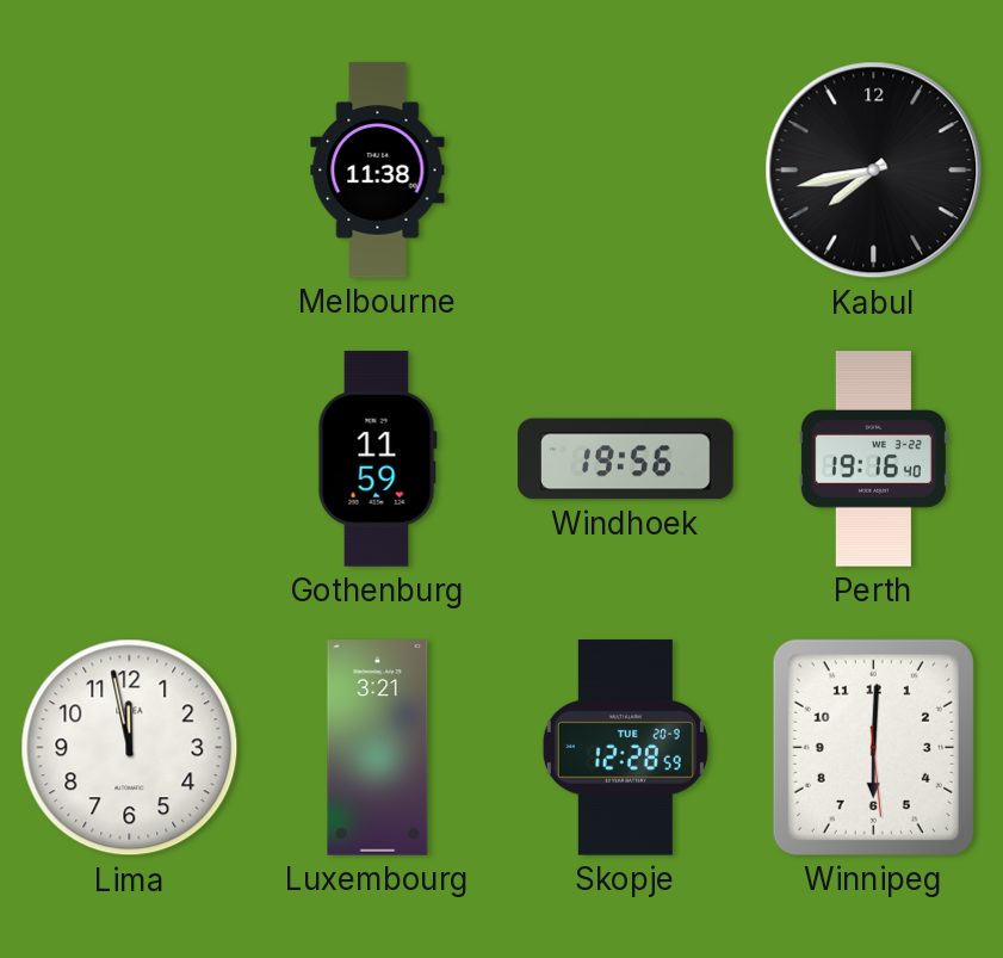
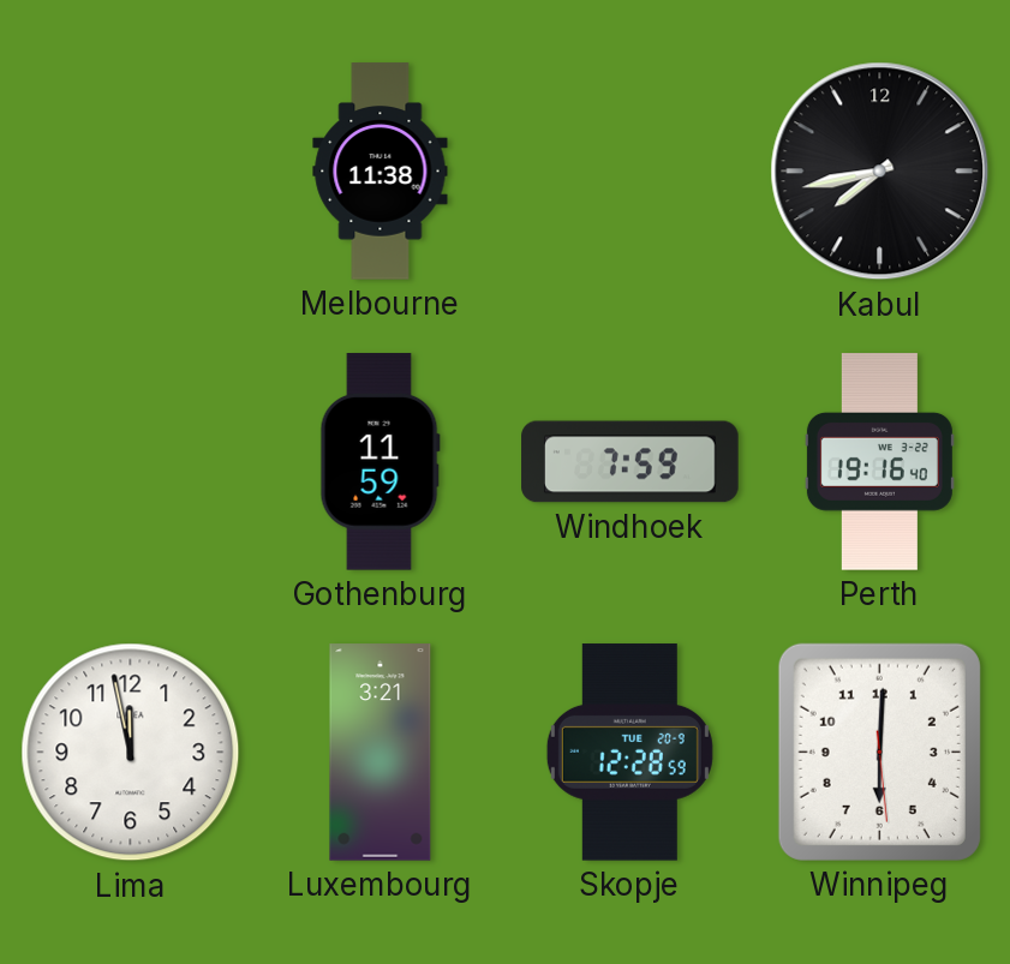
Windhoek: 19:56 -> 7:59
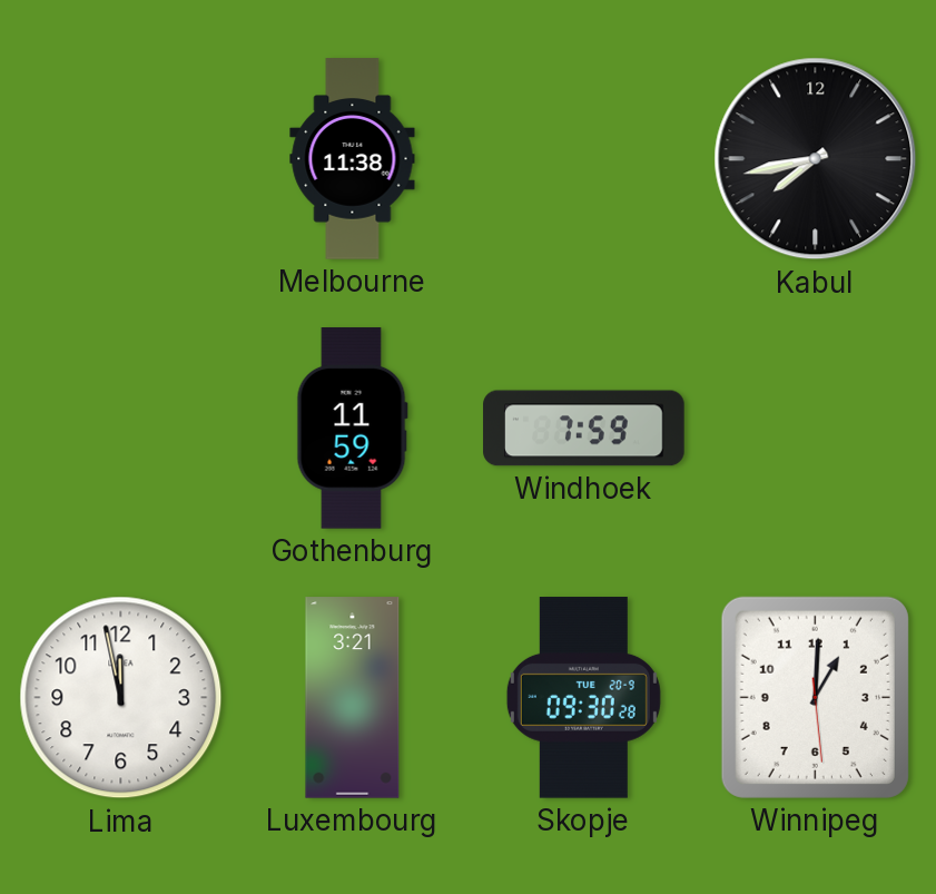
Perth: 19:16 -> none
Skopje: 12:28 -> 09:30
Winnipeg: 6:00 -> 1:00
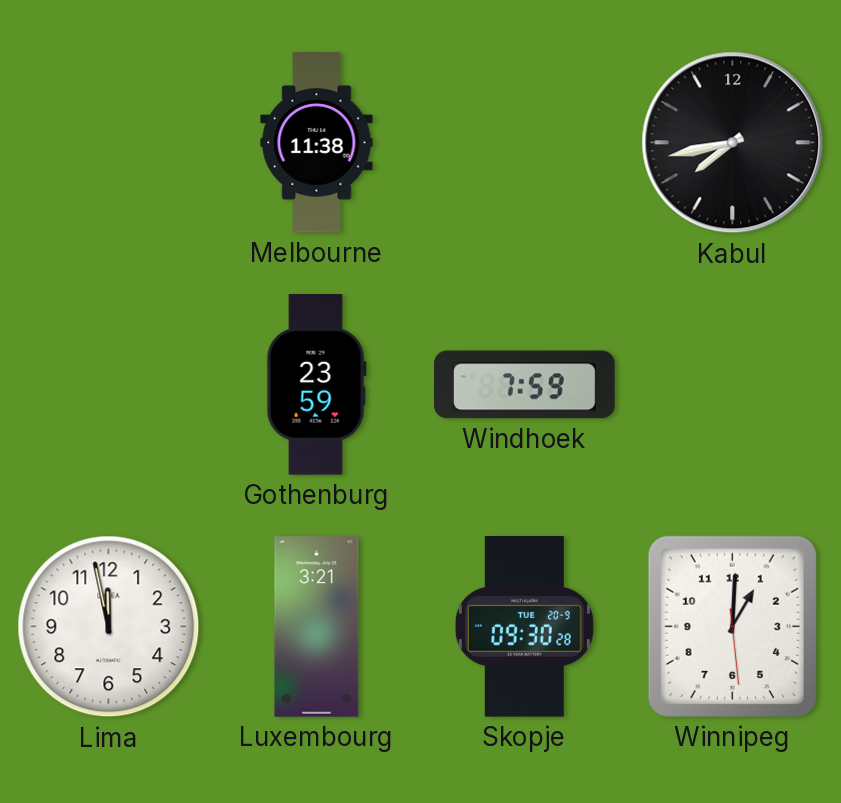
Gothenburg: 11:59 -> 23:59
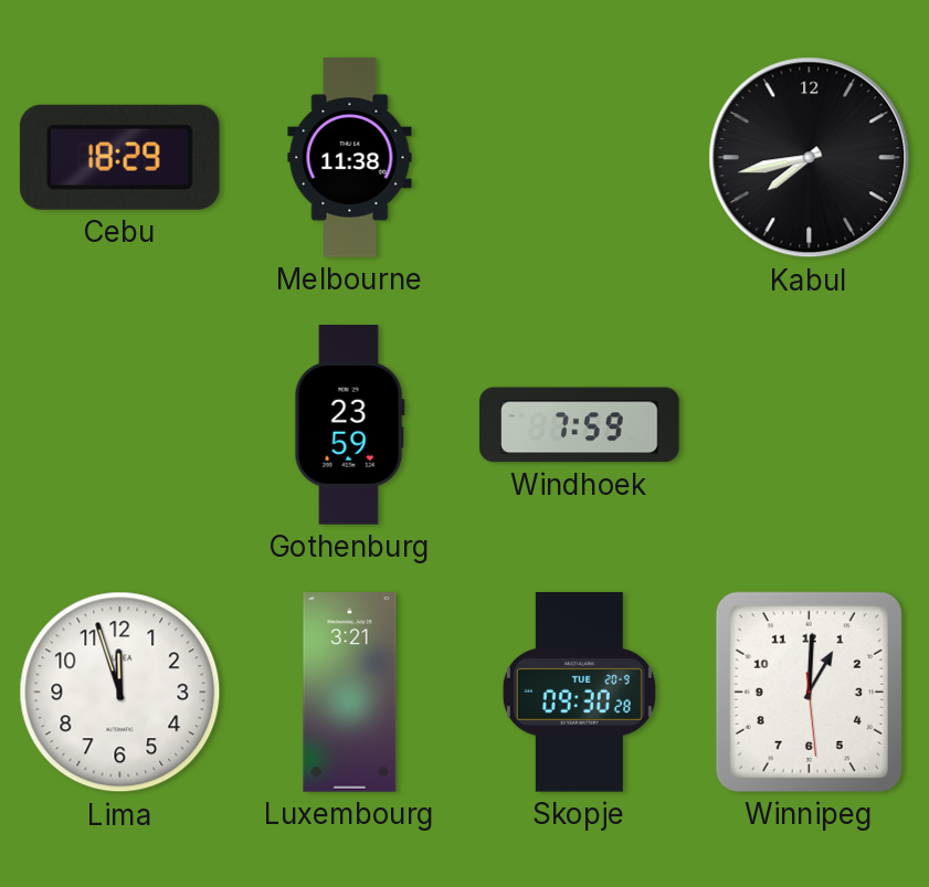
Cebu: none -> 18:29
Lima: 11:58 -> 11:57
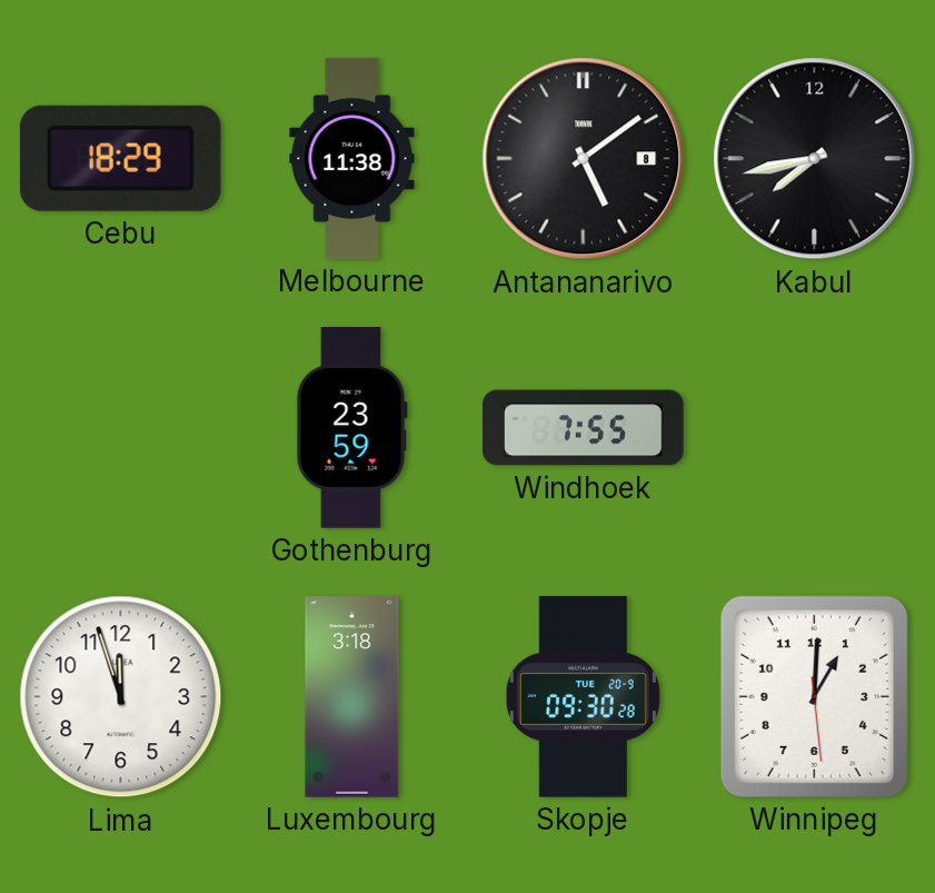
Antananarivo: none -> 5:09
Windhoek: 7:59 -> 7:55
Luxembourg: 3:21 -> 3:18
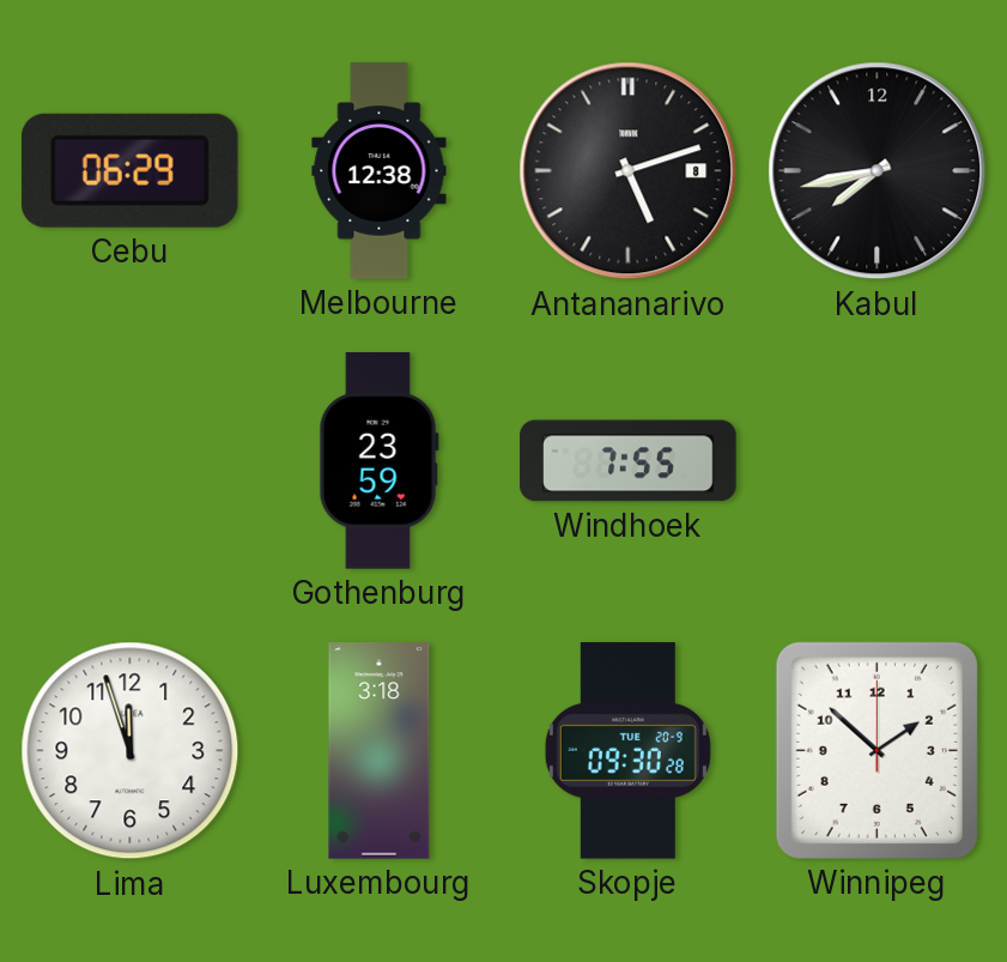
Cebu: 18:29 -> 06:29
Melbourne: 11:38 -> 12:38
Antananarivo: 5:09 -> 5:12
Winnipeg: 1:00 -> 1:52
